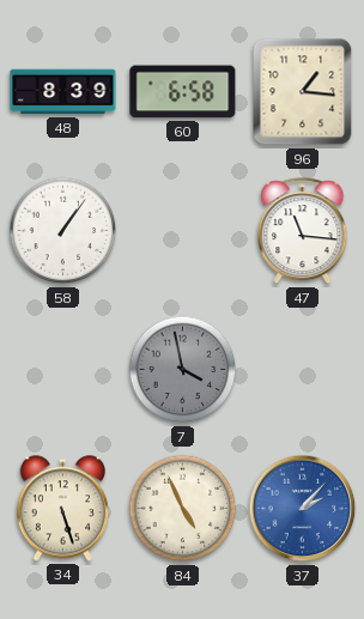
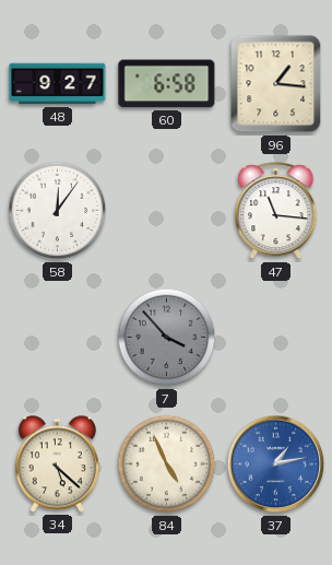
48: 8:39 -> 9:27
58: 1:06 -> 12:06
7: 3:58 -> 3:53
34: 5:27 -> 5:22
37: 2:07 -> 1:13
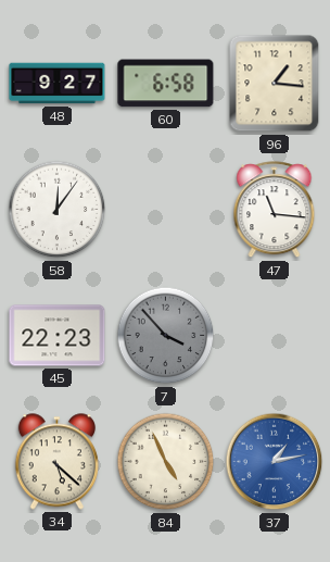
45: none -> 22:23
